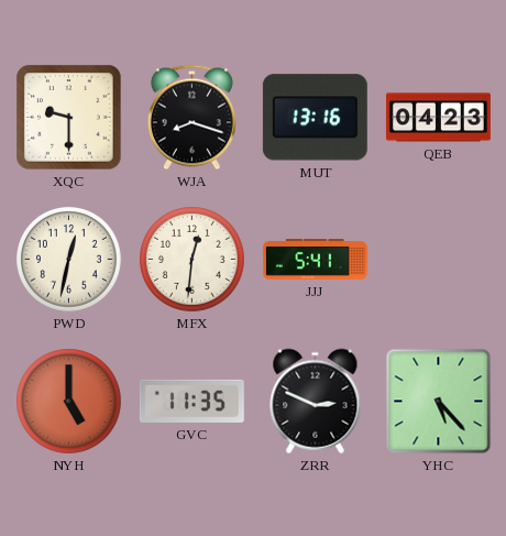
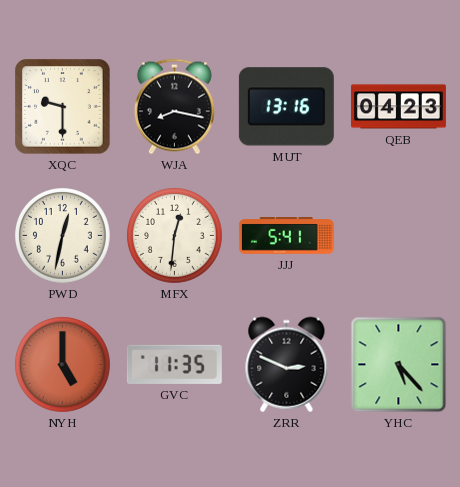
WJA: 8:18 -> 8:17
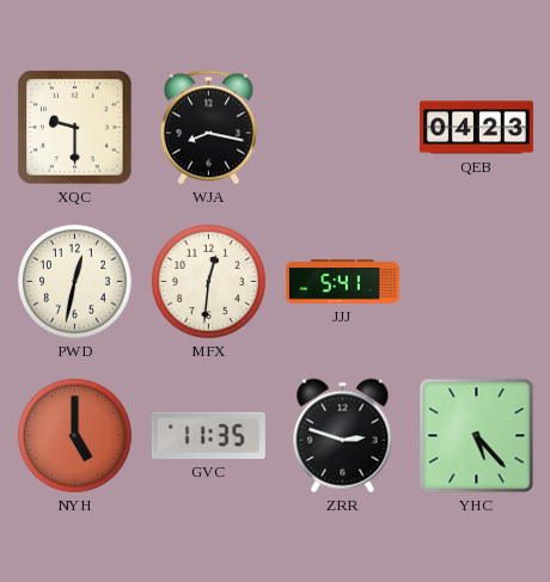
MUT: 13:16 -> none
ZRR: 2:49 -> 2:48
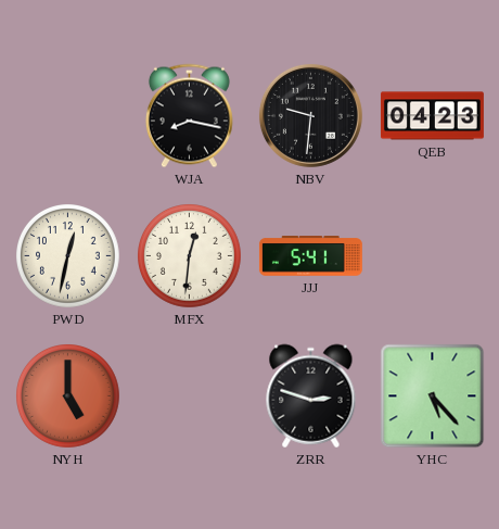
XQC: 9:30 -> none
NBV: none -> 9:31
GVC: 11:35 -> none
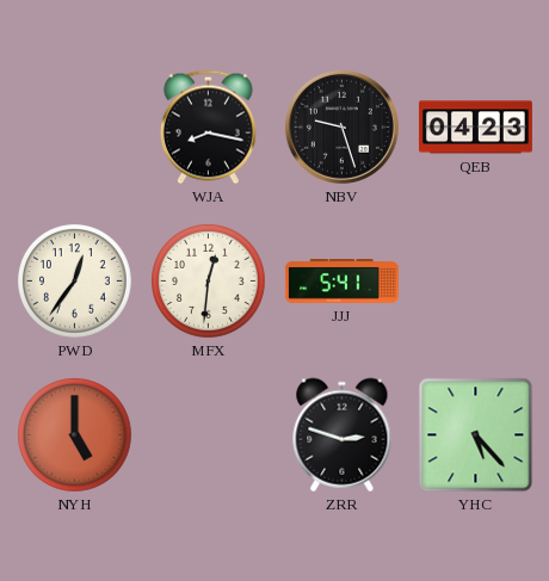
NBV: 9:31 -> 9:27
PWD: 12:32 -> 12:36
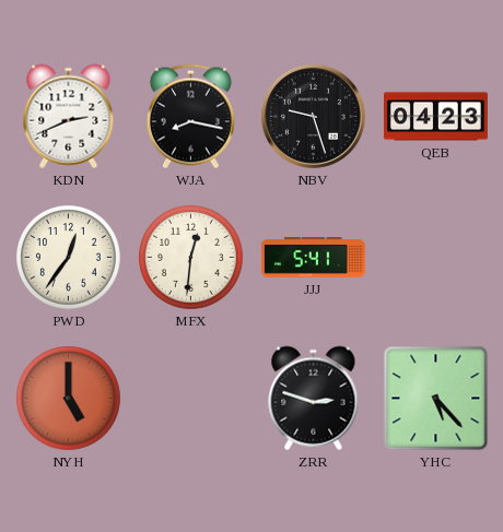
KDN: none -> 2:41
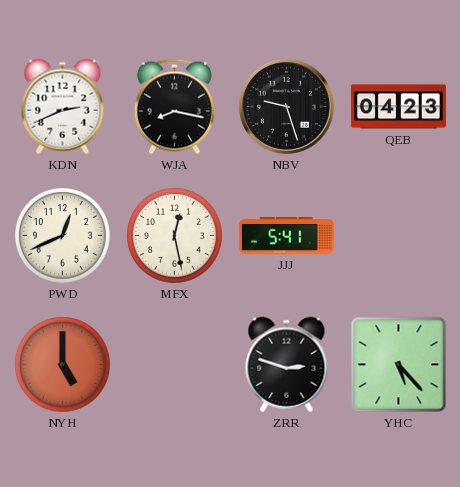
PWD: 12:36 -> 12:41
MFX: 12:31 -> 12:28
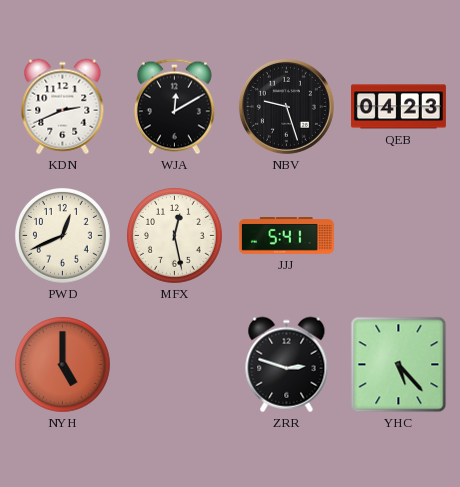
WJA: 8:17 -> 12:10
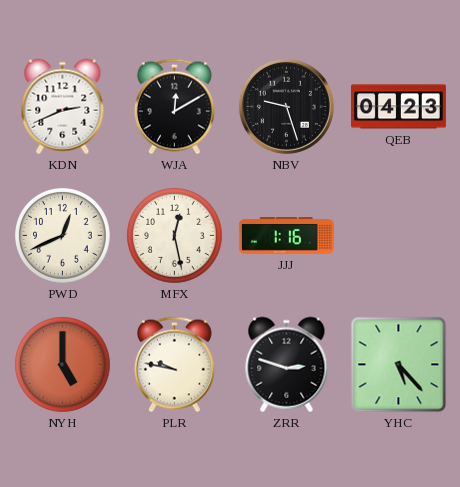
JJJ: 5:41 -> 1:16
PLR: none -> 9:47
